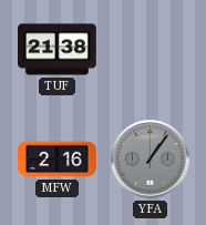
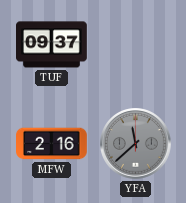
TUF: 21:38 -> 09:37
YFA: 1:06 -> 11:38
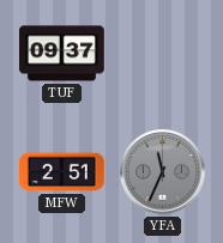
MFW: 2:16 -> 2:51
YFA: 11:38 -> 11:34
